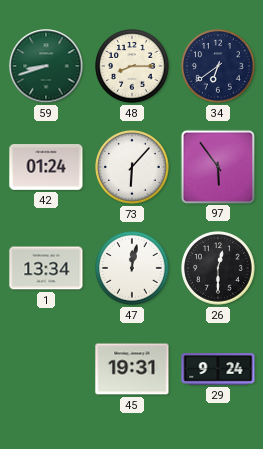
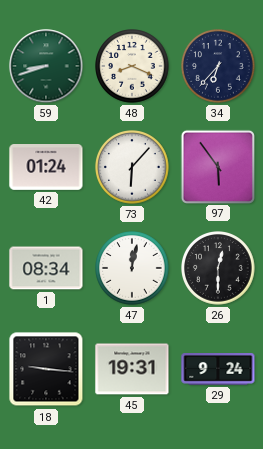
48: 8:15 -> 8:19
34: 6:39 -> 6:37
1: 13:34 -> 08:34
18: none -> 9:16
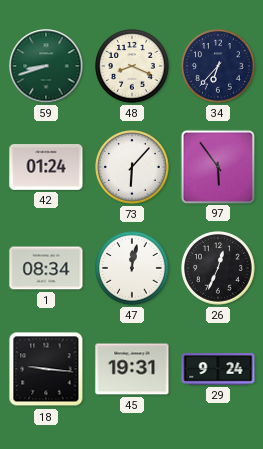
26: 12:30 -> 12:34
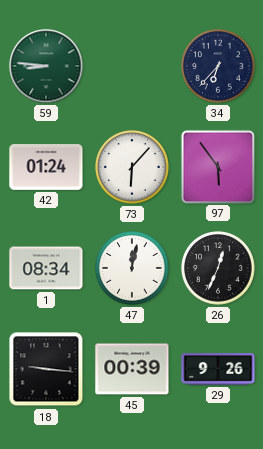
59: 8:42 -> 8:46
48: 8:19 -> none
45: 19:31 -> 00:39
29: 9:24 -> 9:26
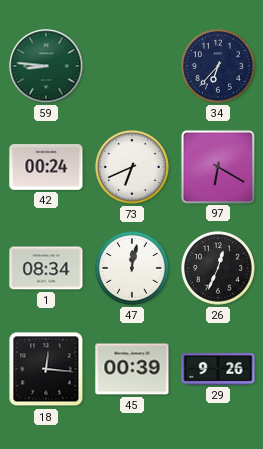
42: 01:24 -> 00:24
73: 6:07 -> 6:41
97: 5:54 -> 6:20
18: 9:16 -> 12:16
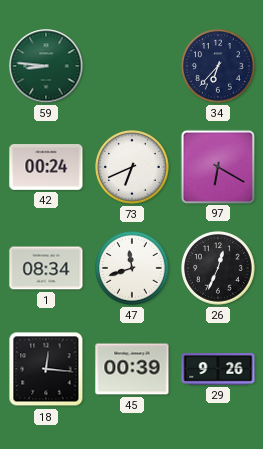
47: 12:02 -> 11:42
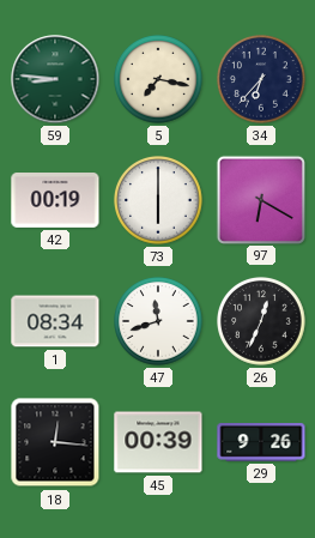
5: none -> 7:17
42: 00:24 -> 00:19
73: 6:41 -> 6:00
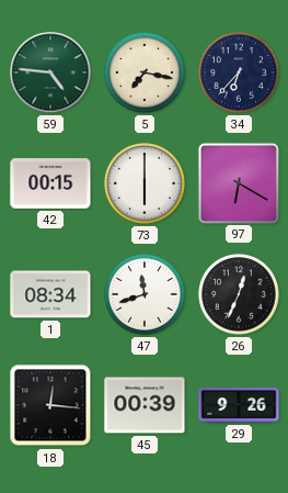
59: 8:46 -> 4:46
42: 00:19 -> 00:15
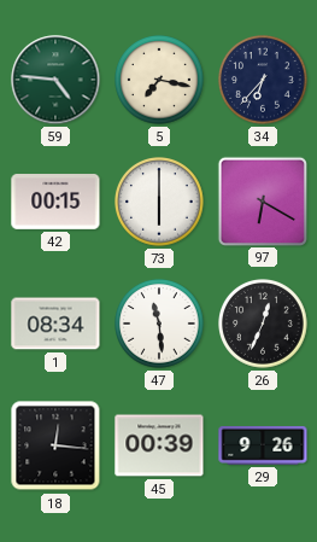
47: 11:42 -> 11:29
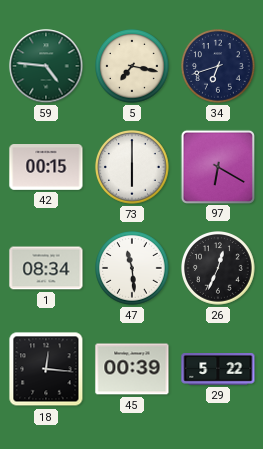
34: 6:37 -> 6:42
29: 9:26 -> 5:22
